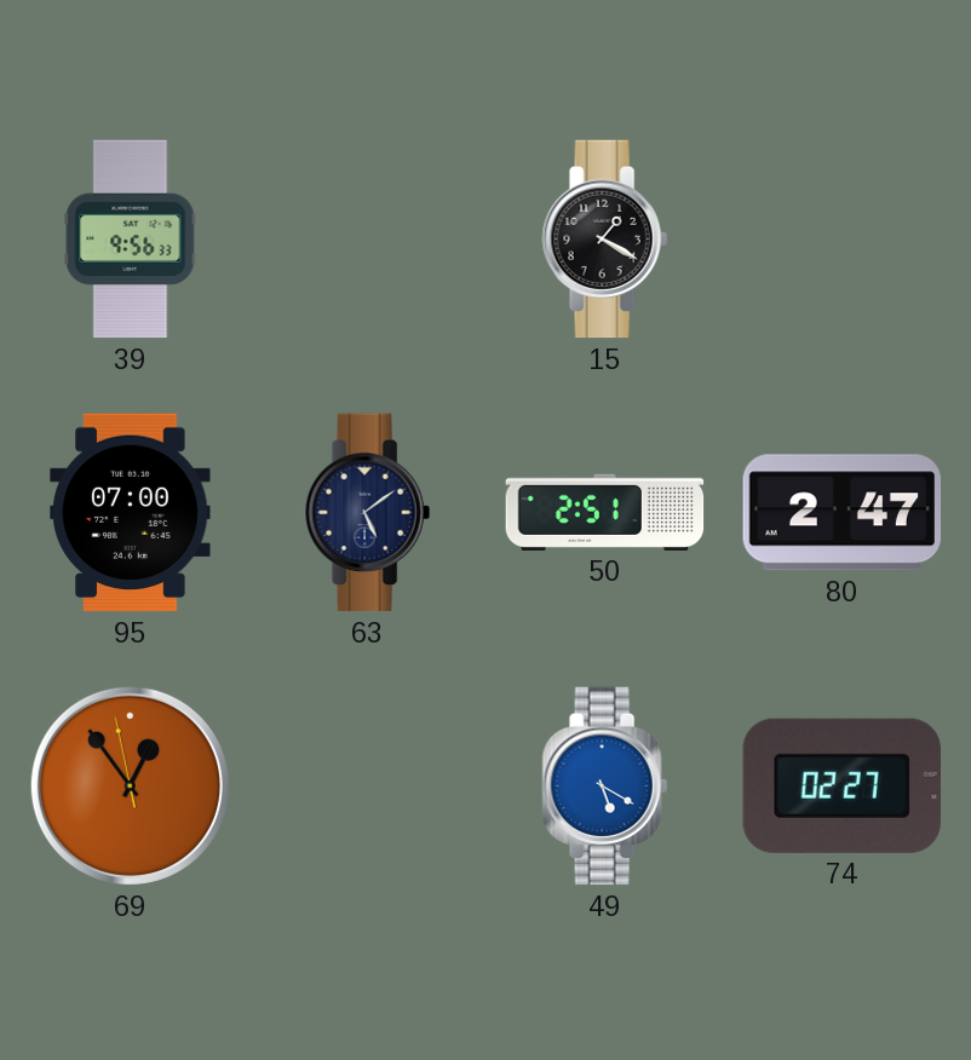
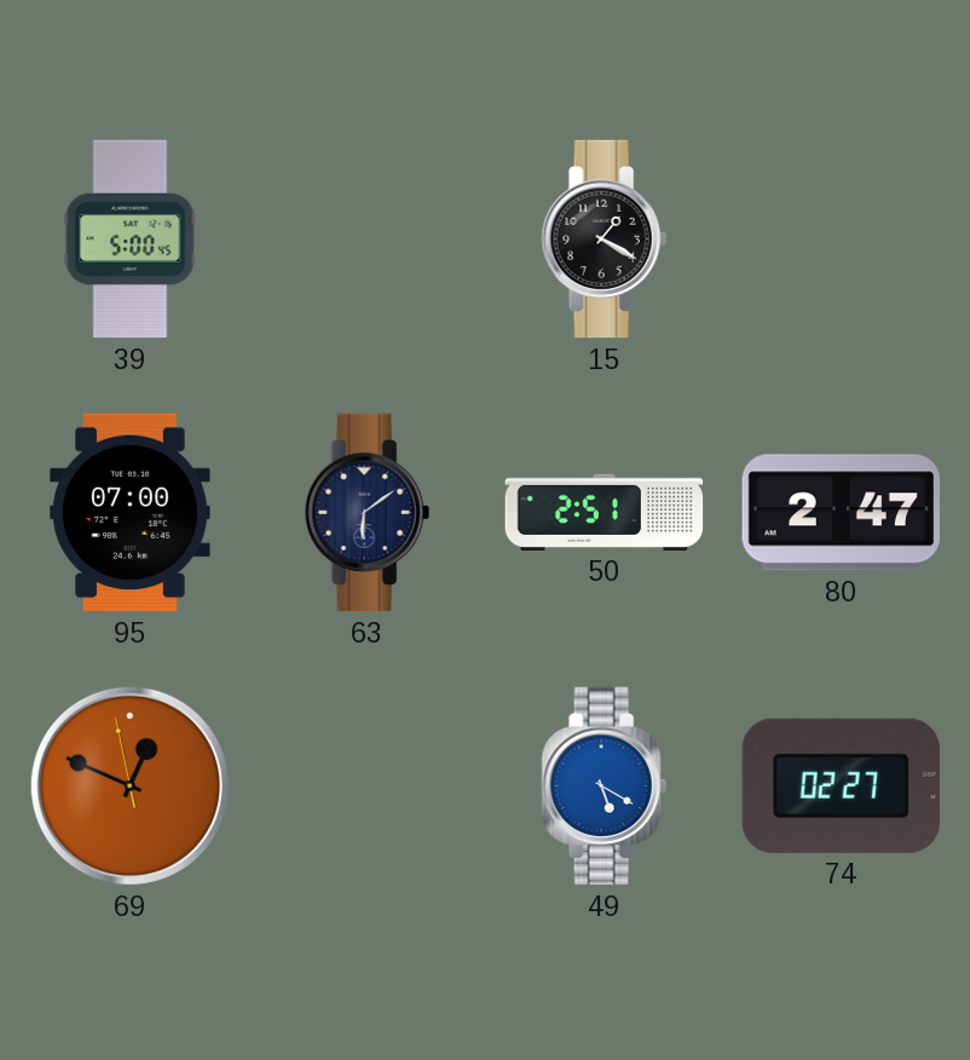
39: 9:56 -> 5:00
63: 5:09 -> 6:09
69: 12:53 -> 12:48
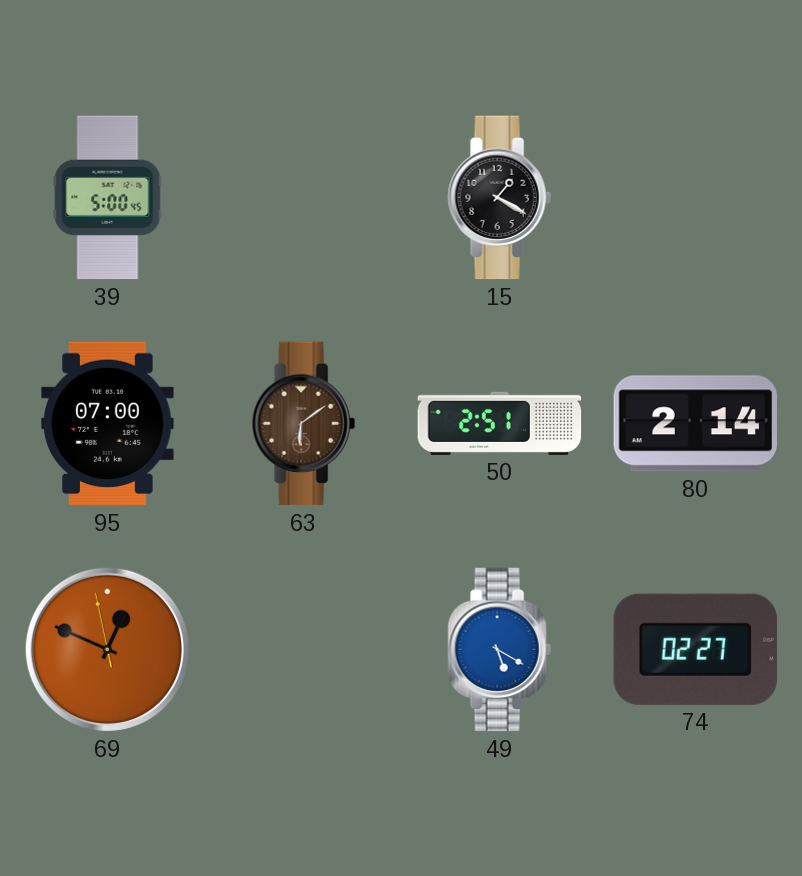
63 dial: navy -> brown
80: 2:47 -> 2:14
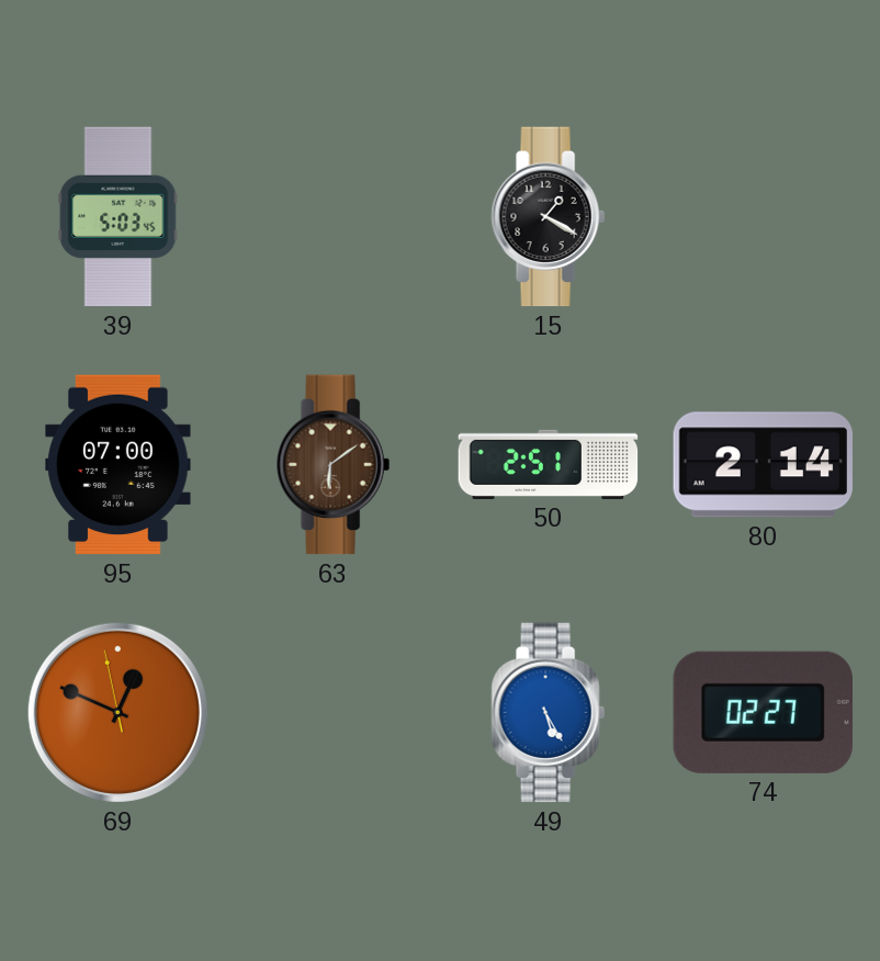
39: 5:00 -> 5:03
49: 5:20 -> 5:25
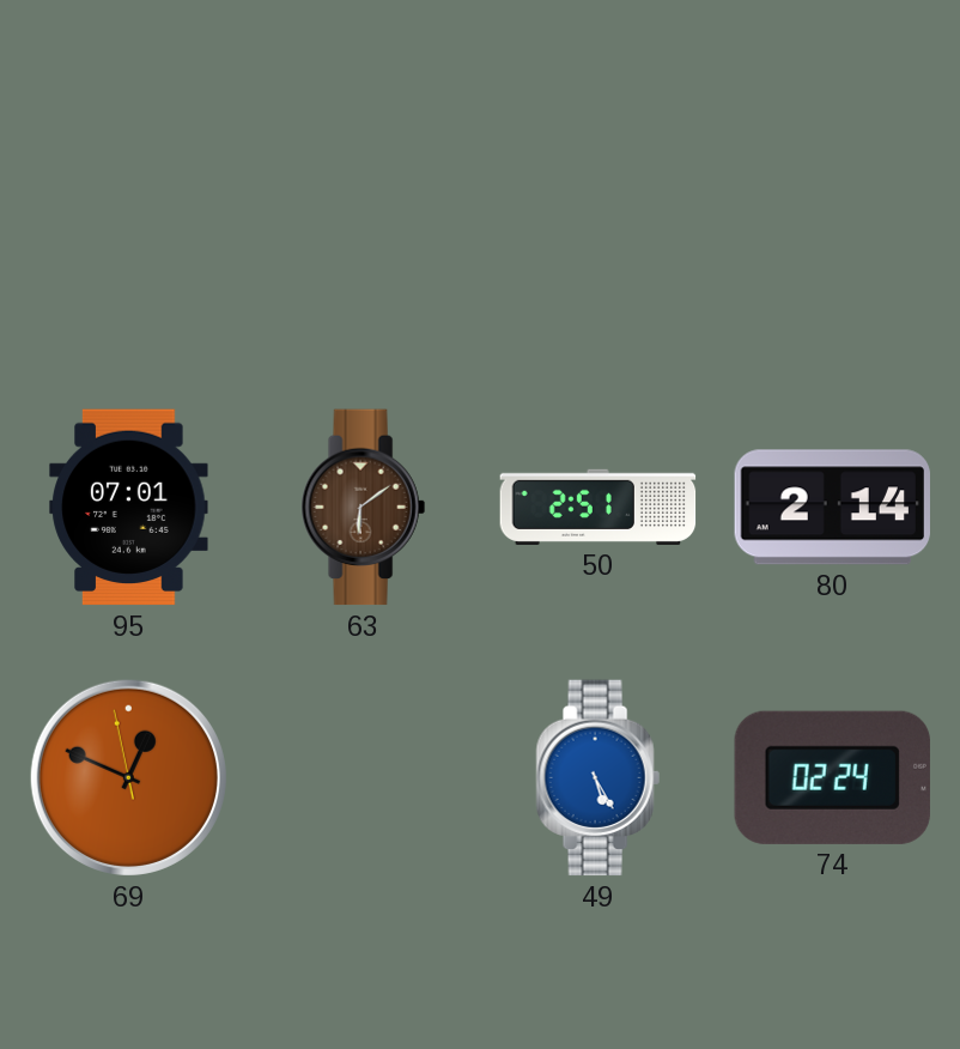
39: 5:03 -> none
15: 1:20 -> none
95: 07:00 -> 07:01
74: 02:27 -> 02:24
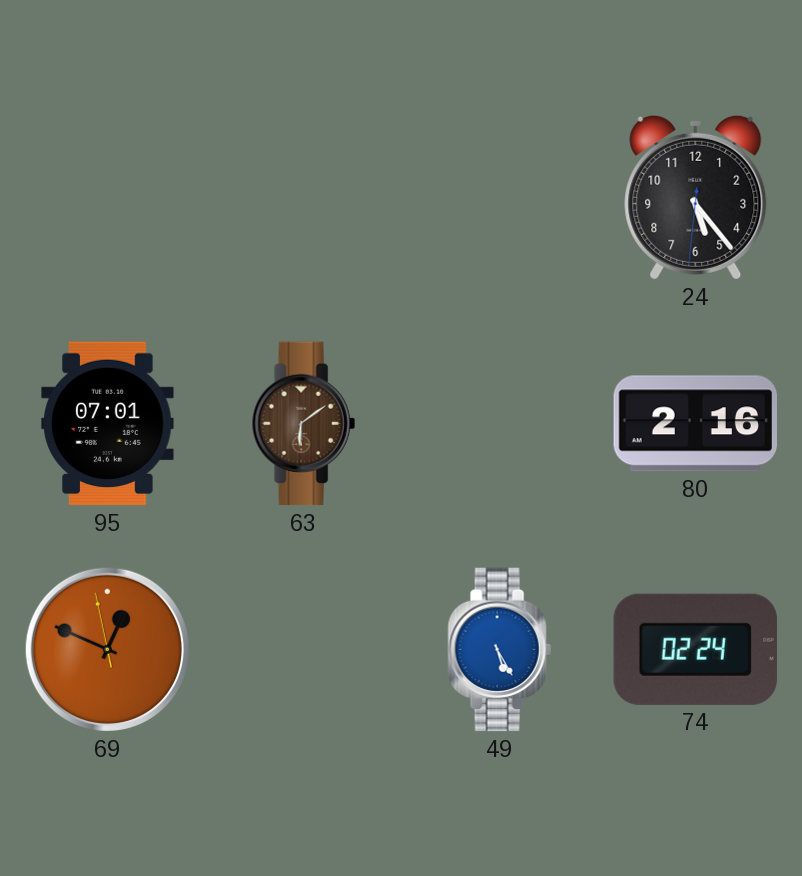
24: none -> 5:23
50: 2:51 -> none
80: 2:14 -> 2:16
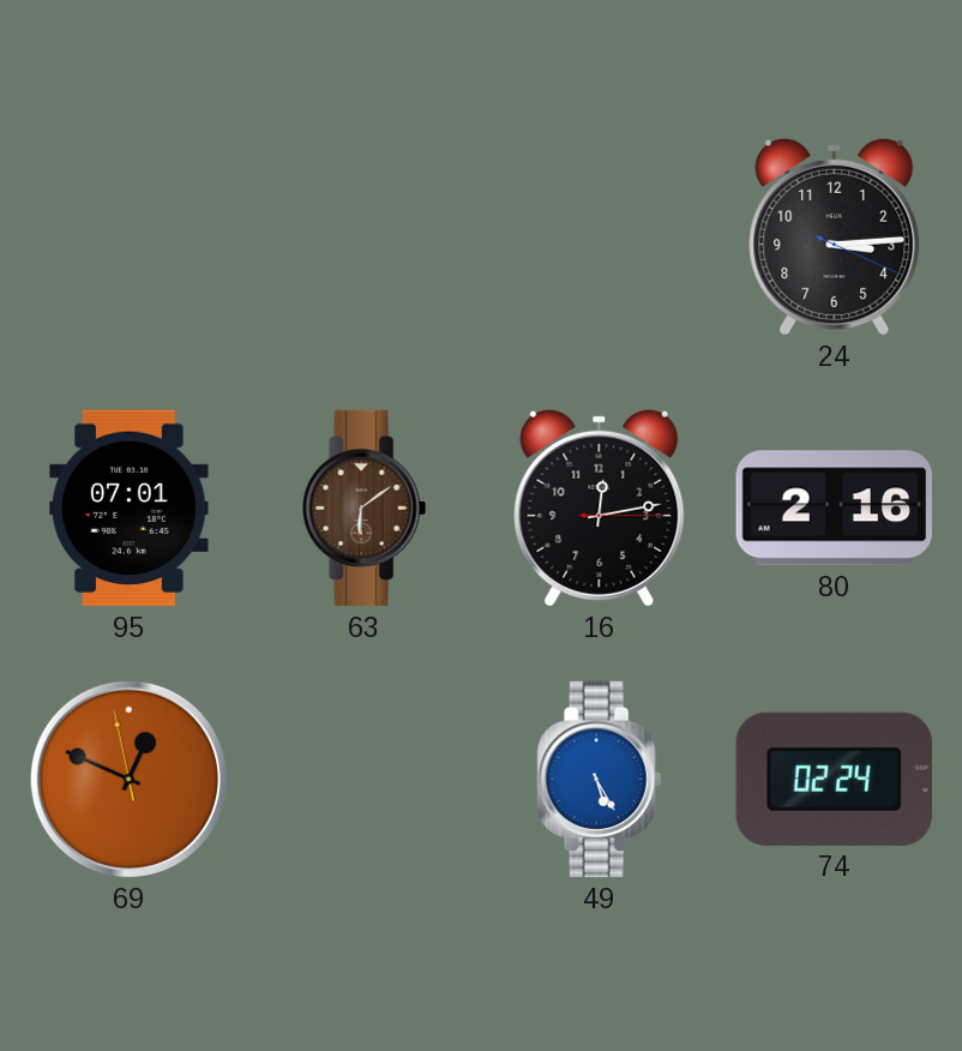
24: 5:23 -> 3:14
16: none -> 12:13
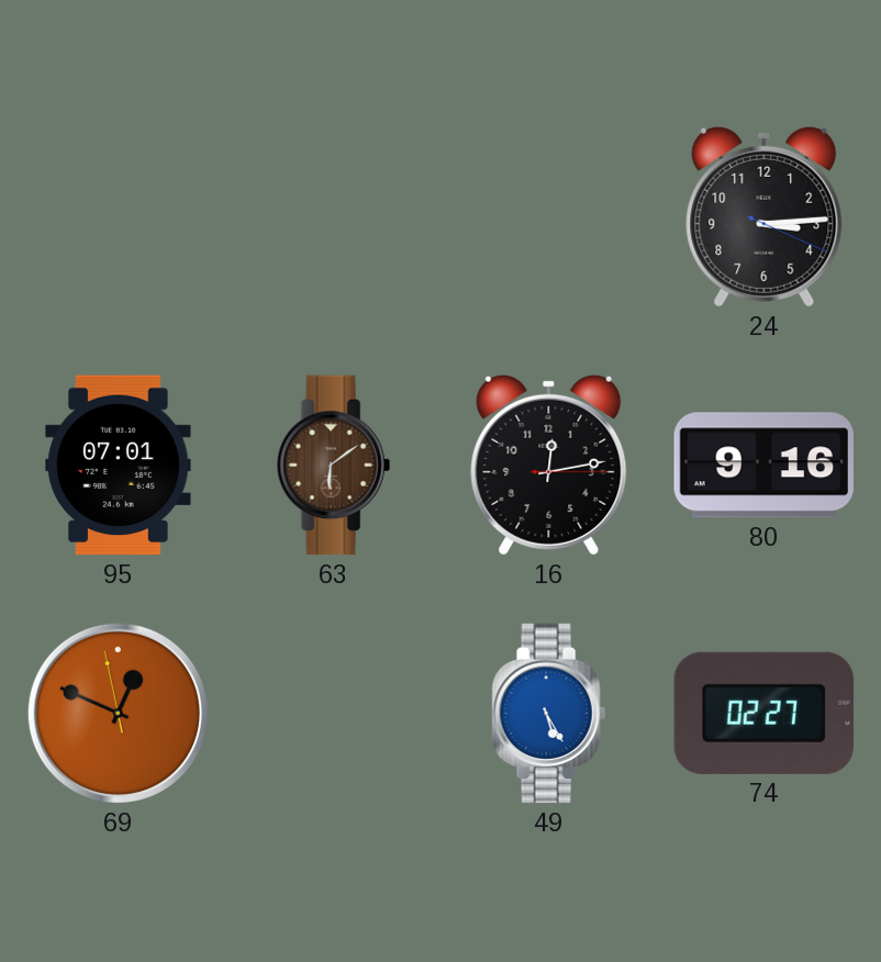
80: 2:16 -> 9:16
74: 02:24 -> 02:27
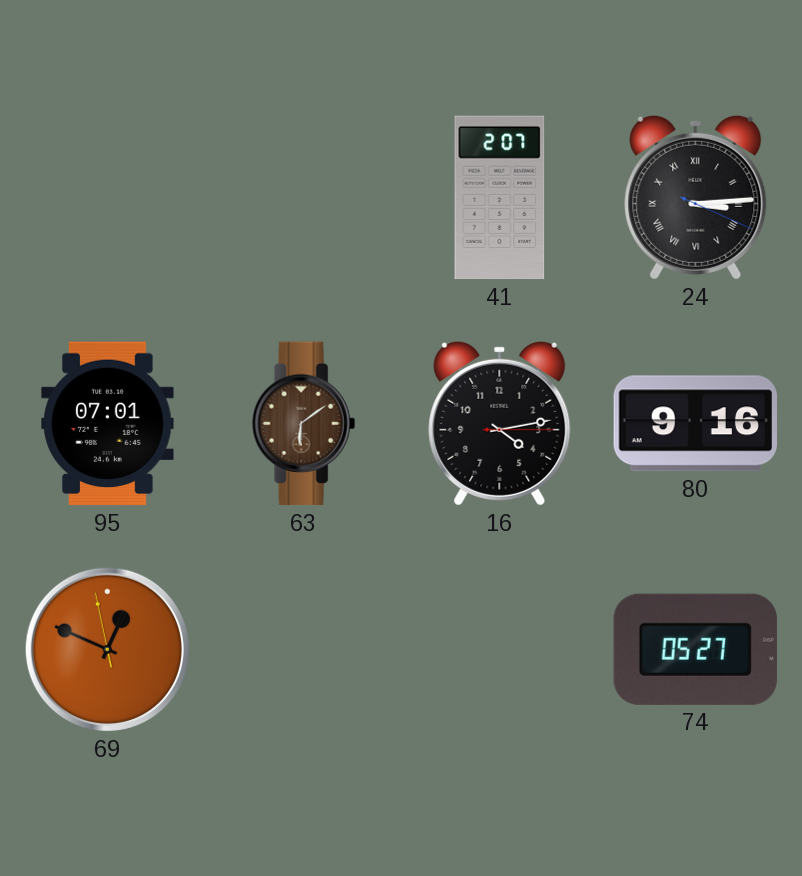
41: none -> 2:07
24 numerals: Arabic -> Roman
16: 12:13 -> 4:13
49: 5:25 -> none
74: 02:27 -> 05:27
